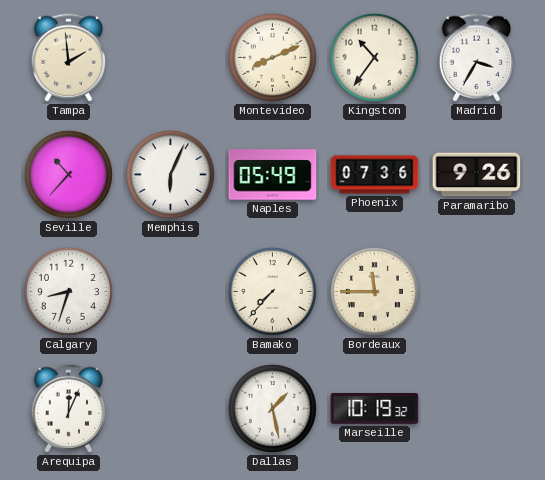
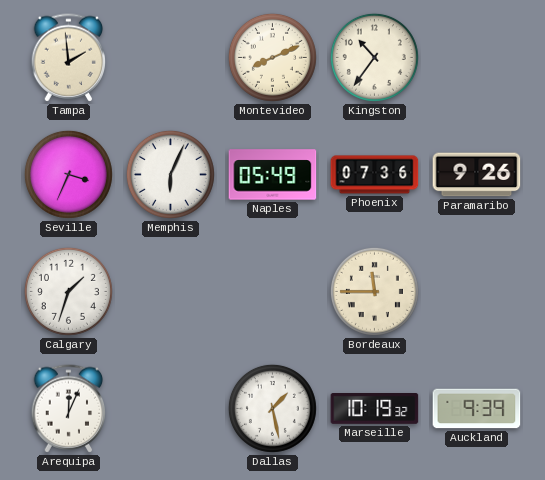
Madrid: 3:35 -> none
Seville: 10:37 -> 3:34
Calgary: 8:33 -> 1:33
Bamako: 7:37 -> none
Auckland: none -> 9:39
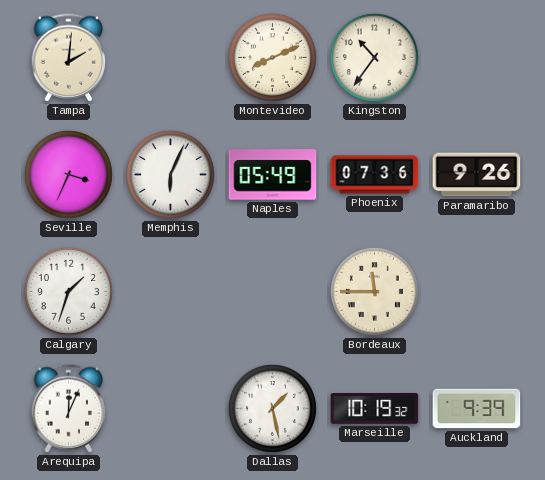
Tampa: 1:59 -> 2:01
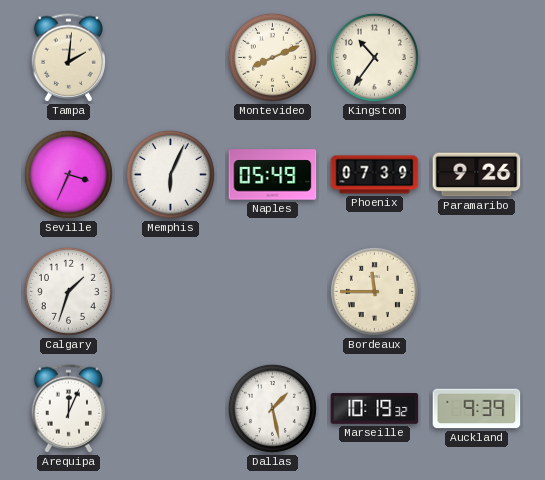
Phoenix: 07:36 -> 07:39
